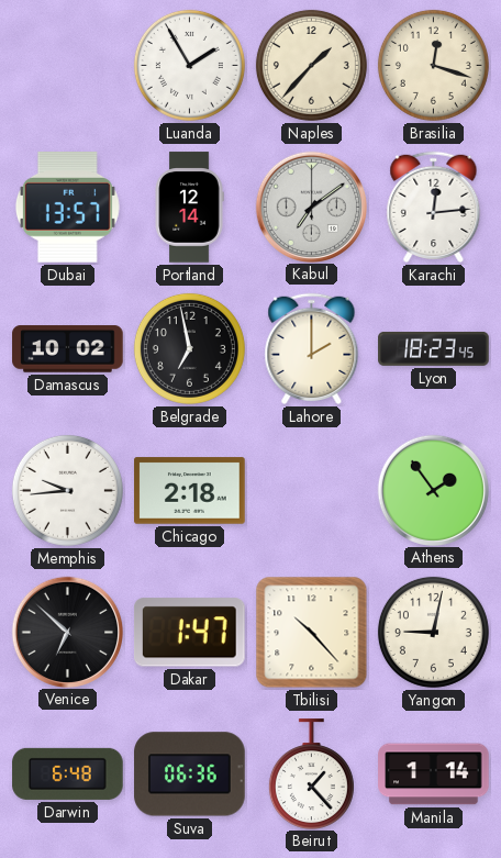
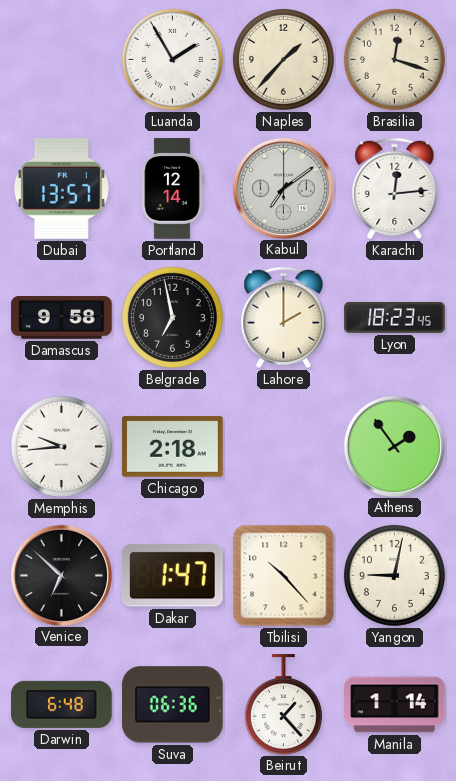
Damascus: 10:02 -> 9:58
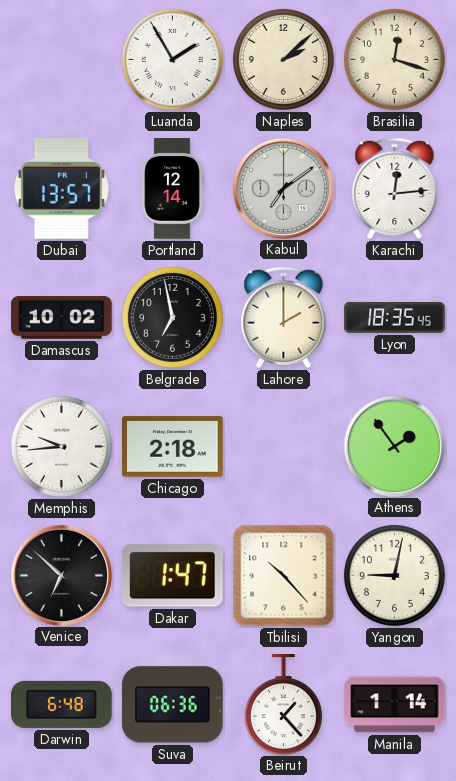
Naples: 1:37 -> 2:08
Damascus: 9:58 -> 10:02
Lyon: 18:23 -> 18:35
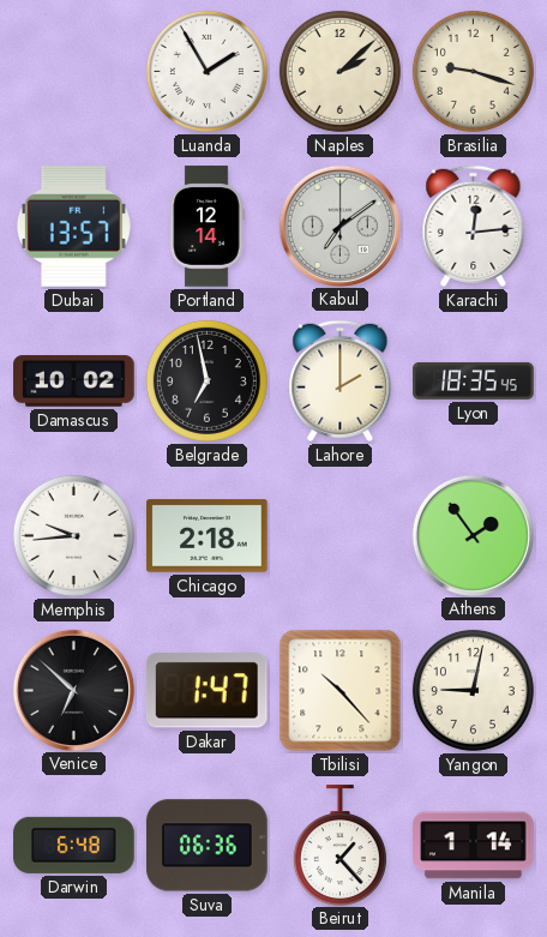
Brasilia: 12:18 -> 9:18
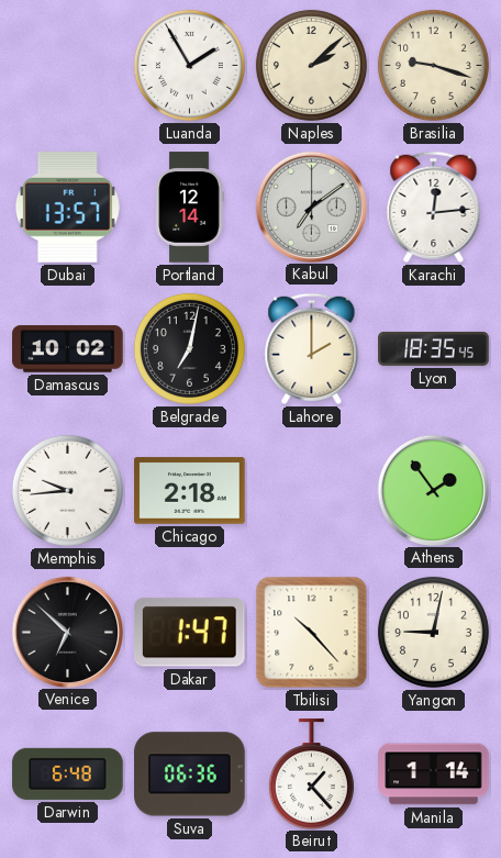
Belgrade: 6:58 -> 7:02
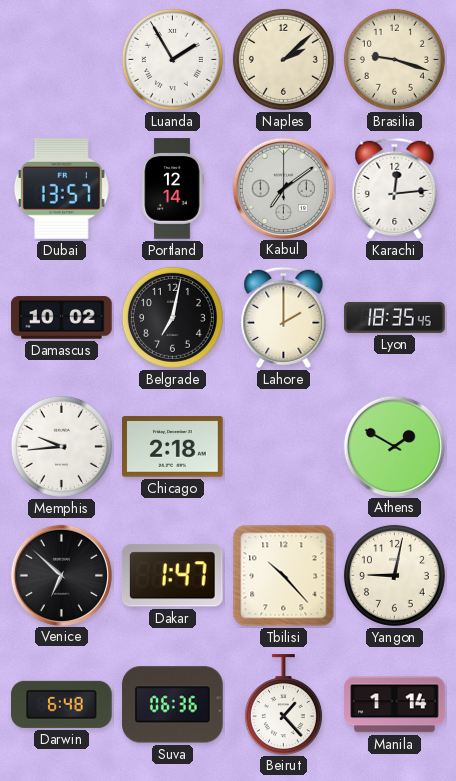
Athens: 1:54 -> 1:50
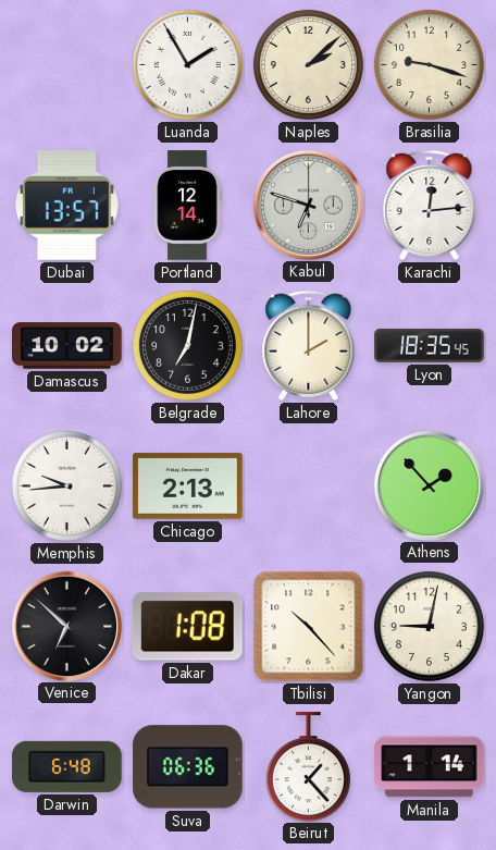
Kabul: 7:09 -> 6:48
Chicago: 2:18 -> 2:13
Athens: 1:50 -> 1:53
Dakar: 1:47 -> 1:08
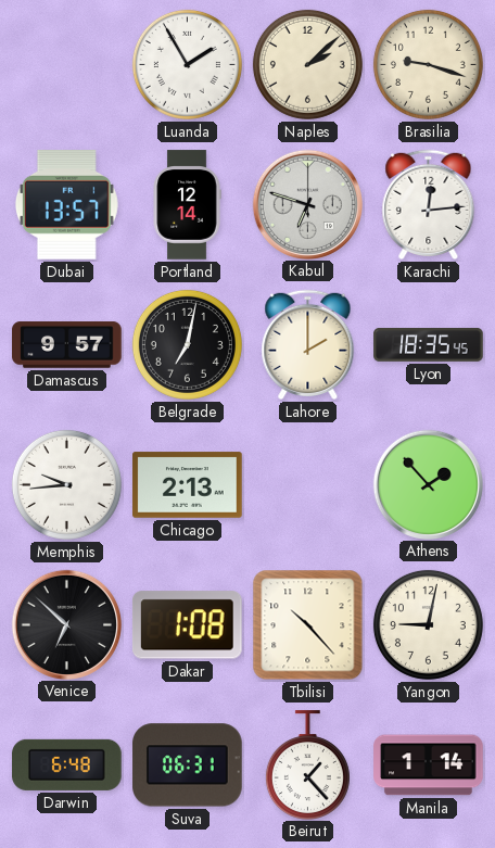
Damascus: 10:02 -> 9:57
Suva: 06:36 -> 06:31
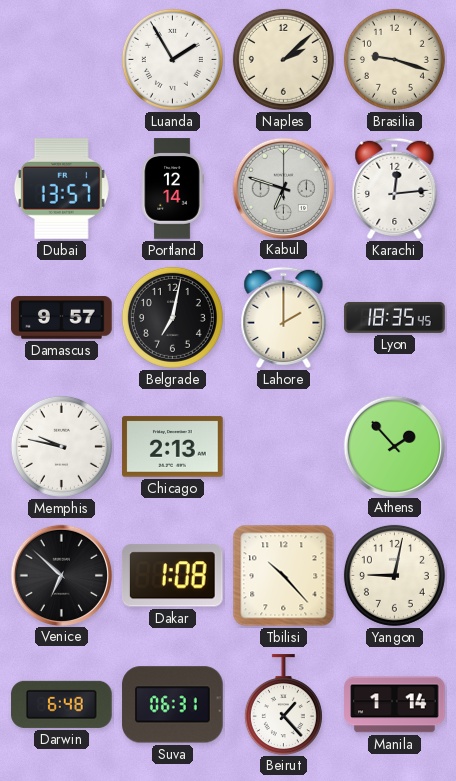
Memphis: 9:44 -> 9:47
